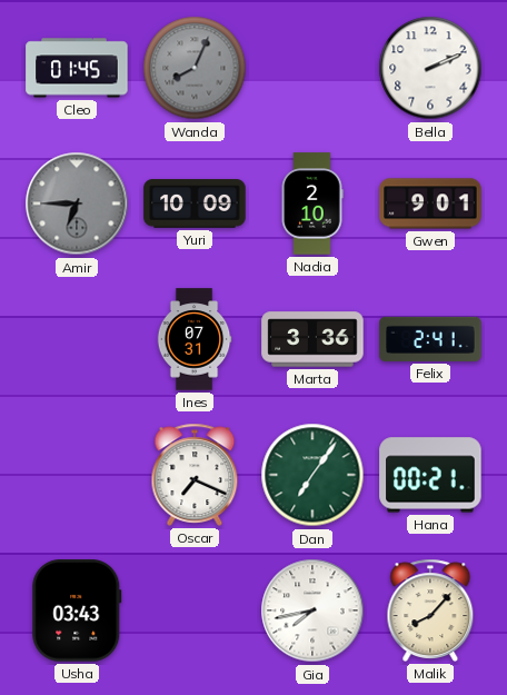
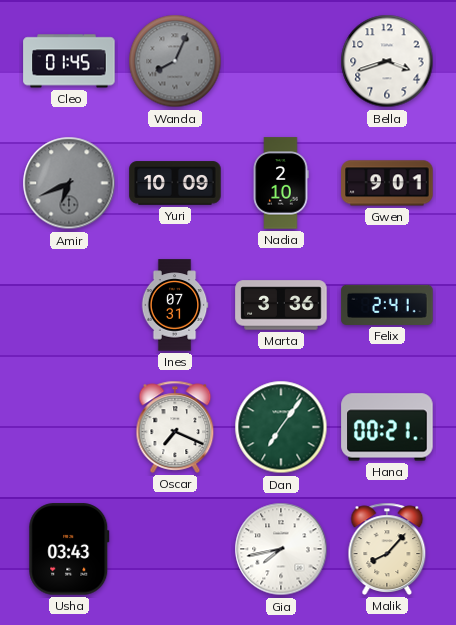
Bella: 2:11 -> 3:42
Amir: 6:45 -> 6:41
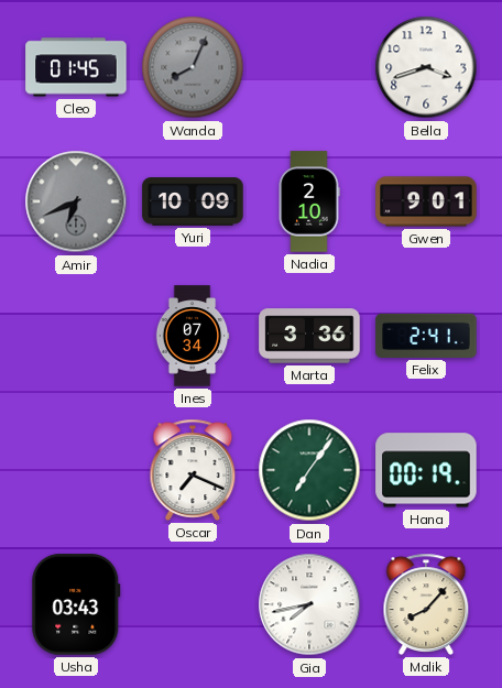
Ines: 07:31 -> 07:34
Hana: 00:21 -> 00:19
